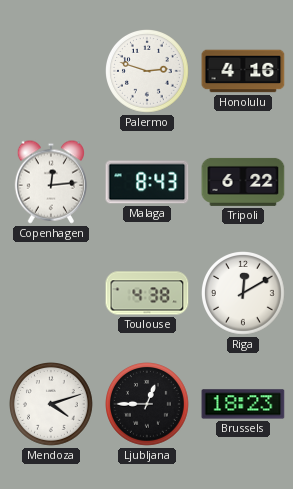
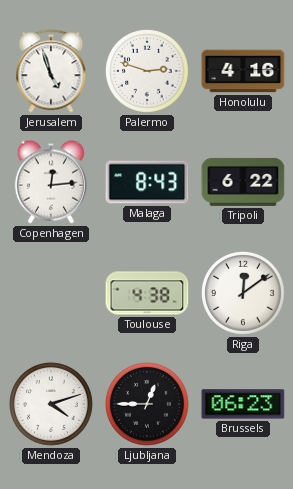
Jerusalem: none -> 4:57
Riga: 12:10 -> 12:09
Brussels: 18:23 -> 06:23
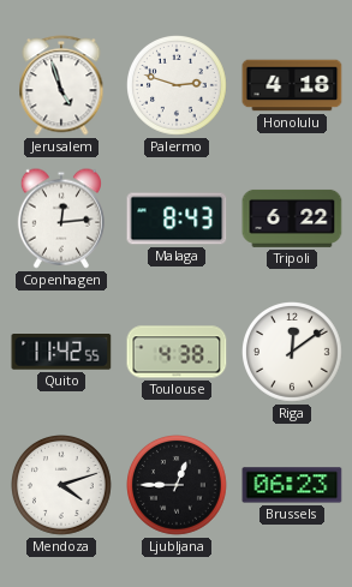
Honolulu: 4:16 -> 4:18
Quito: none -> 11:42
